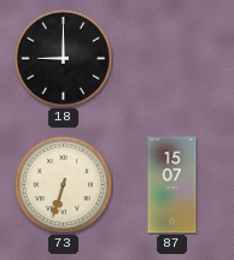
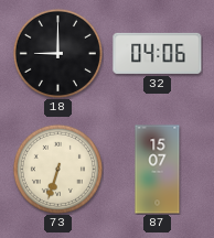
32: none -> 04:06
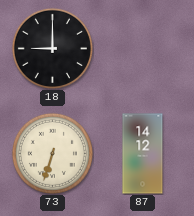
32: 04:06 -> none
87: 15:07 -> 14:12
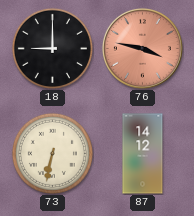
76: none -> 3:47
73: 6:33 -> 6:32
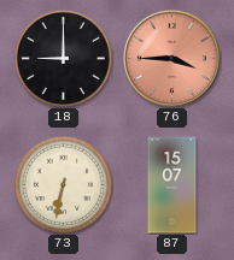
76: 3:47 -> 3:45
87: 14:12 -> 15:07
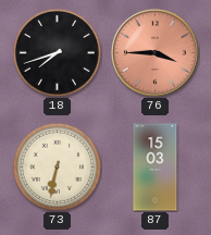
18: 9:00 -> 7:42
87: 15:07 -> 15:03
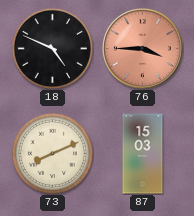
18: 7:42 -> 4:49
73: 6:32 -> 8:11
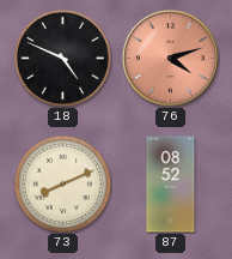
76: 3:45 -> 4:12
87: 15:03 -> 08:52
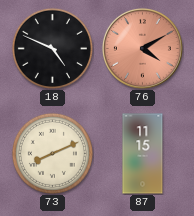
76: 4:12 -> 4:10
87: 08:52 -> 11:15
